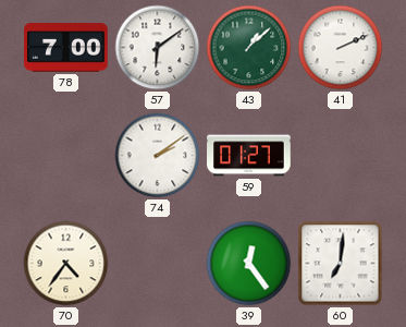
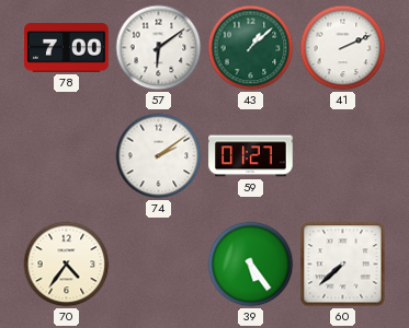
39: 12:24 -> 5:24
60: 7:01 -> 7:38
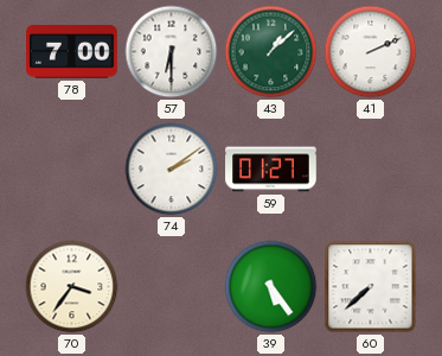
57: 6:09 -> 6:30
70: 4:36 -> 3:36
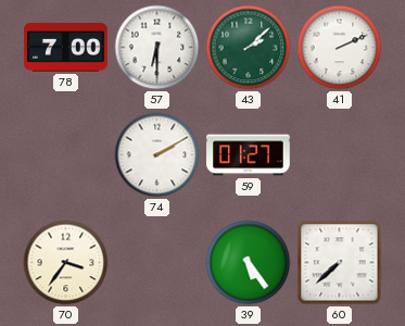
43: 1:08 -> 2:08
74: 2:09 -> 2:10
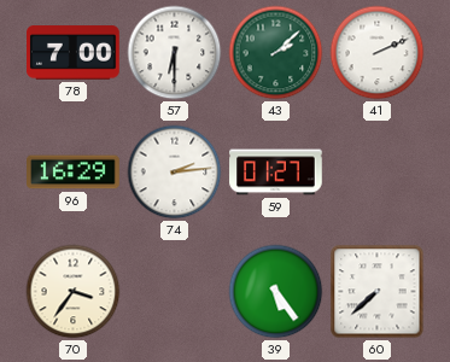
96: none -> 16:29
74: 2:10 -> 2:14
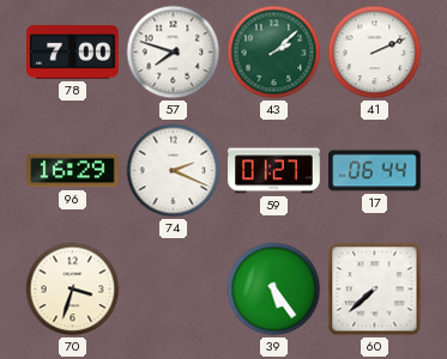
57: 6:30 -> 7:48
74: 2:14 -> 2:19
17: none -> 06:44
70: 3:36 -> 3:33
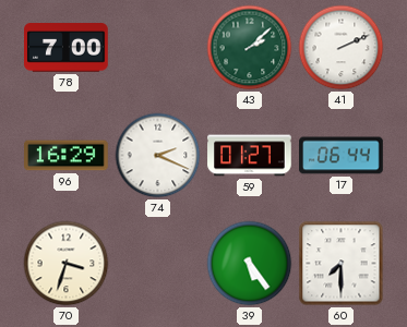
57: 7:48 -> none
60: 7:38 -> 7:30
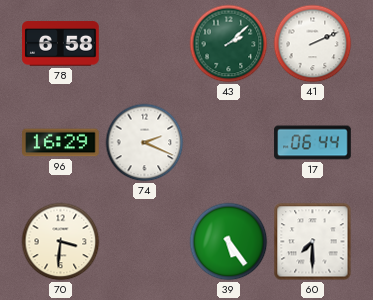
78: 7:00 -> 6:58
59: 01:27 -> none
70: 3:33 -> 3:31
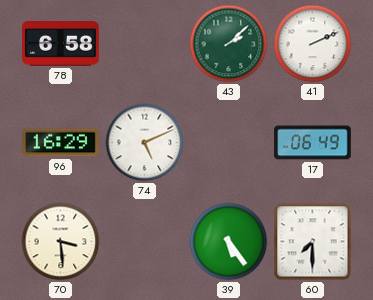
74: 2:19 -> 5:11
17: 06:44 -> 06:49
70: 3:31 -> 3:29
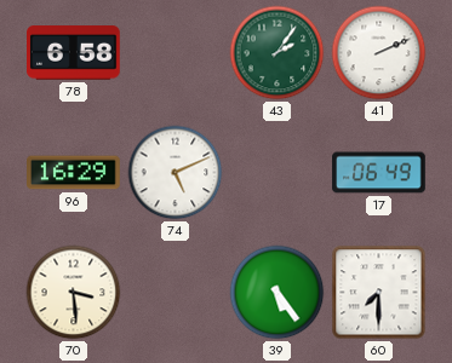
43: 2:08 -> 2:06
